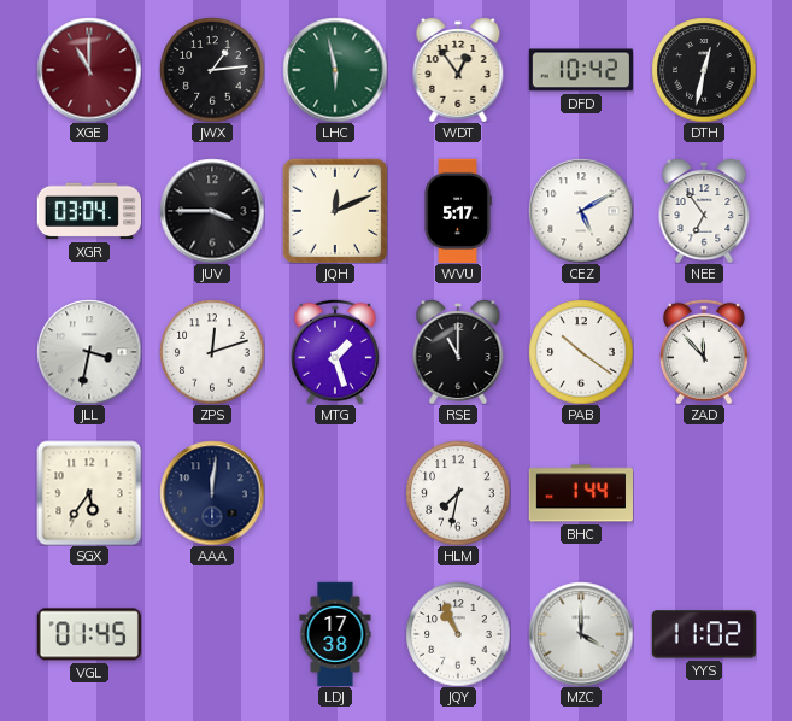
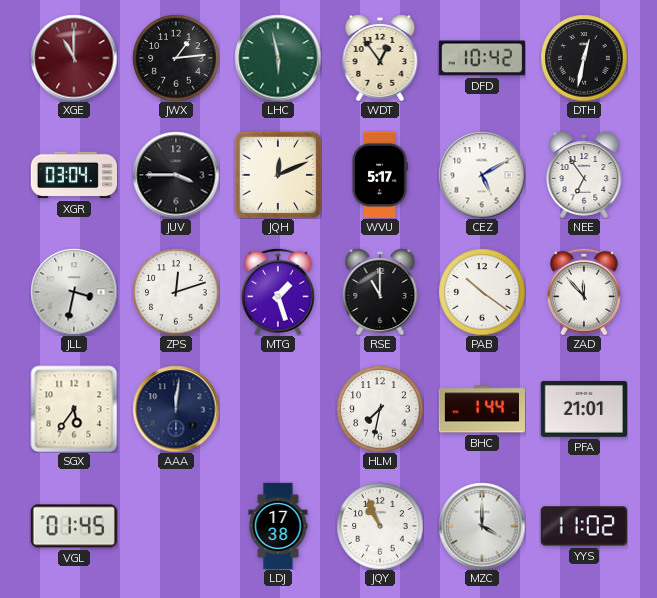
PFA: none -> 21:01
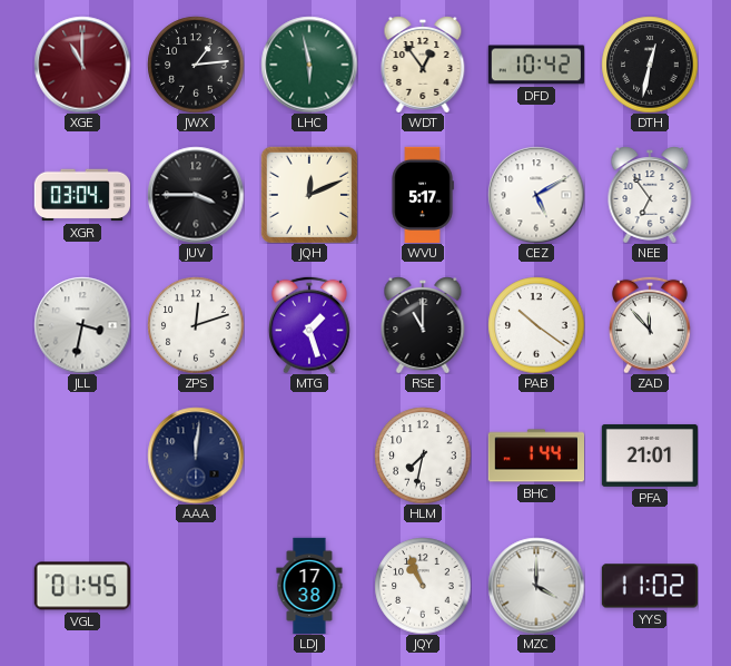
SGX: 5:36 -> none
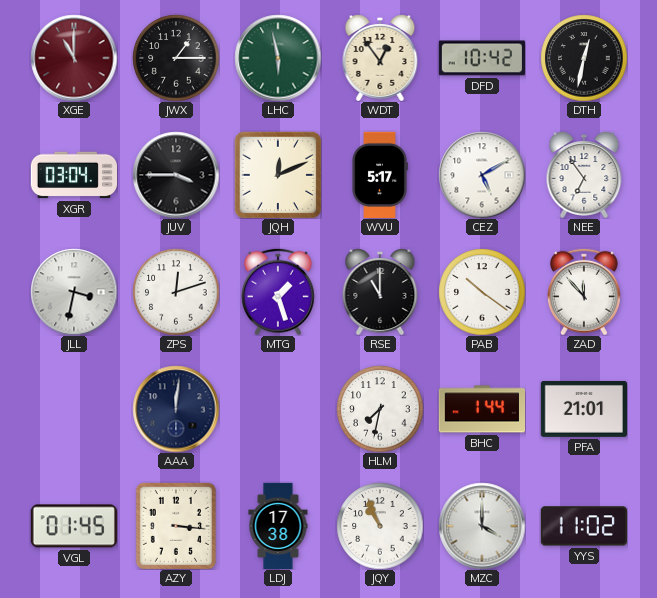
JWX: 1:14 -> 1:15
AZY: none -> 3:16
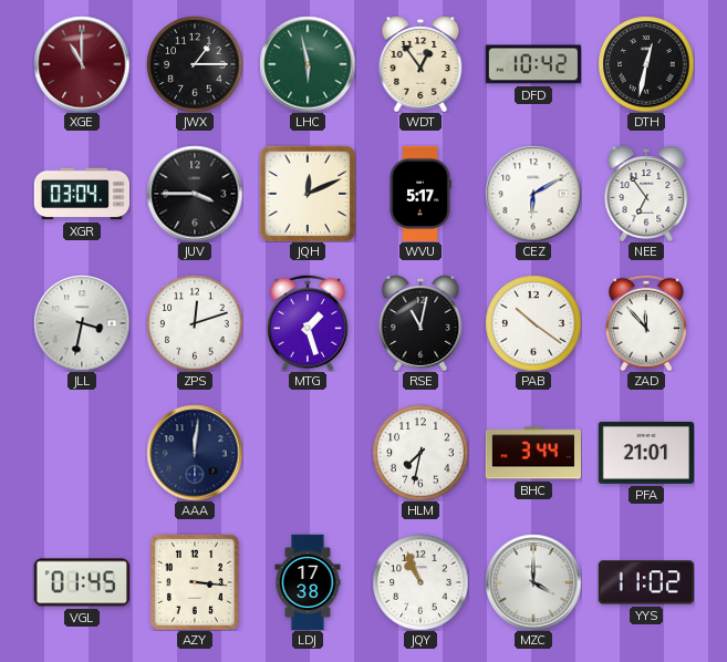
CEZ: 5:10 -> 6:10
RSE: 11:00 -> 11:02
BHC: 1:44 -> 3:44
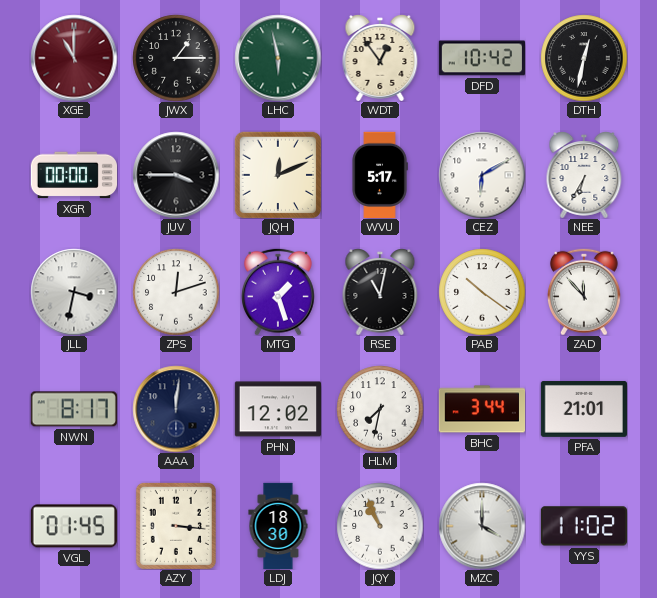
XGR: 03:04 -> 00:00
NEE: 6:54 -> 6:35
NWN: none -> 8:17
PHN: none -> 12:02
LDJ: 17:38 -> 18:30
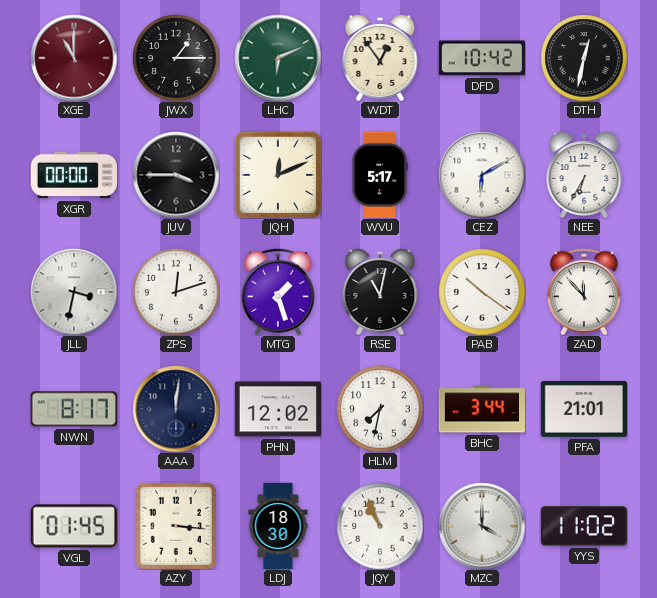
LHC: 5:58 -> 6:11
